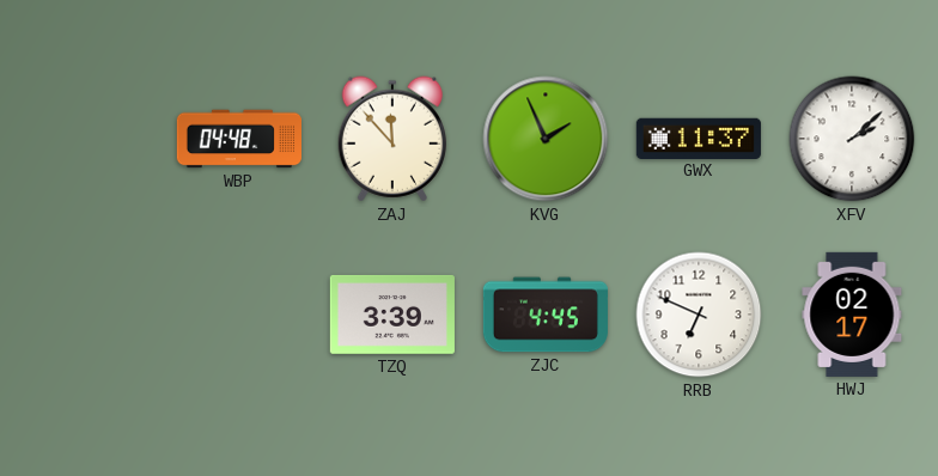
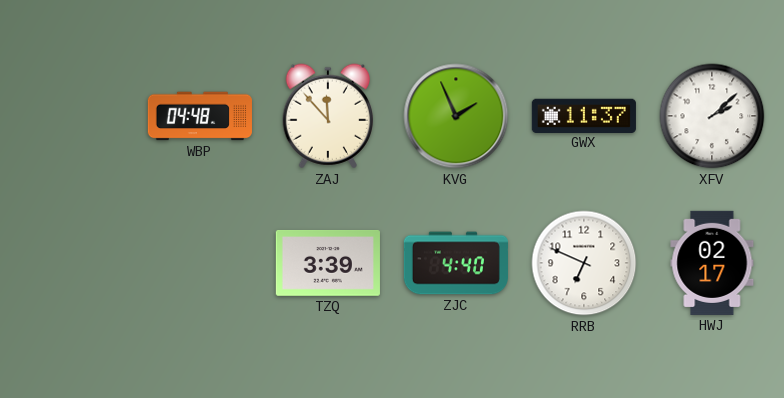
ZJC: 4:45 -> 4:40
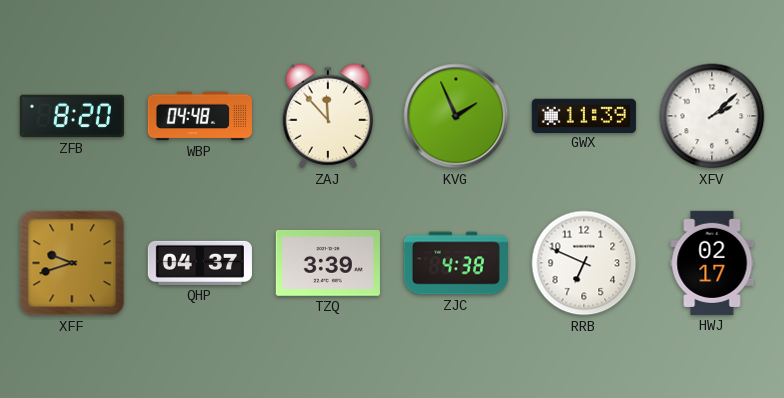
ZFB: none -> 8:20
GWX: 11:37 -> 11:39
XFF: none -> 9:42
QHP: none -> 04:37
ZJC: 4:40 -> 4:38
